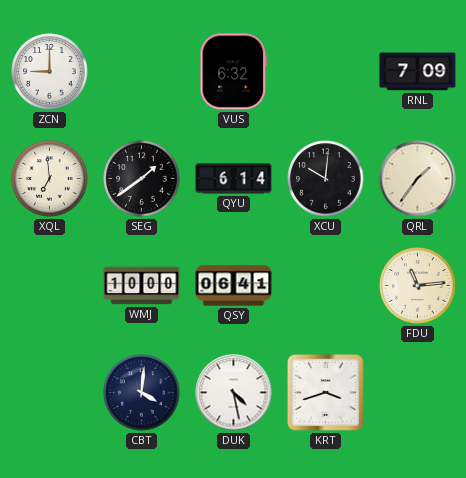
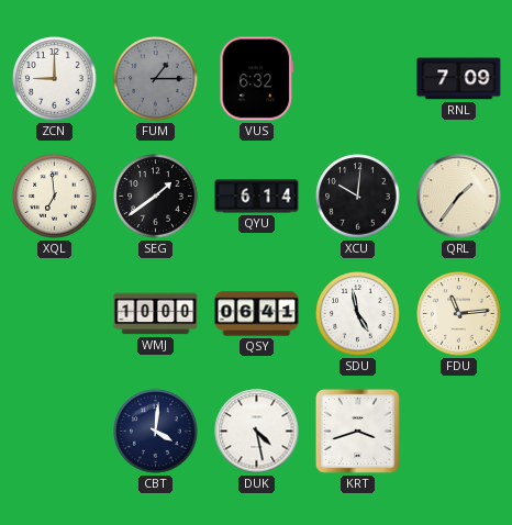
FUM: none -> 1:15
SDU: none -> 4:58
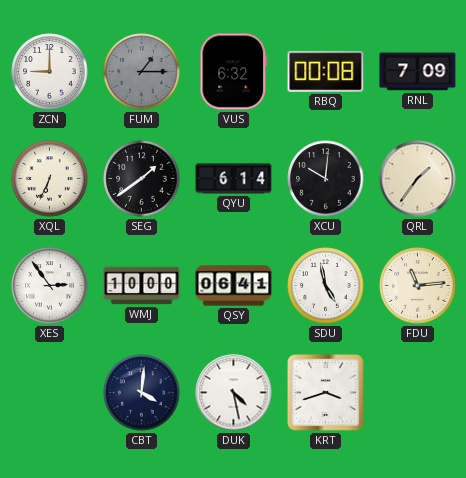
RBQ: none -> 00:08
XQL: 6:59 -> 6:34
XES: none -> 2:54
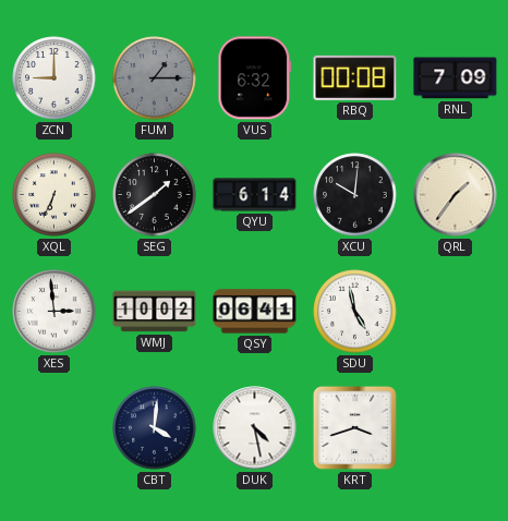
XES: 2:54 -> 2:59
WMJ: 10:00 -> 10:02
FDU: 11:14 -> none
